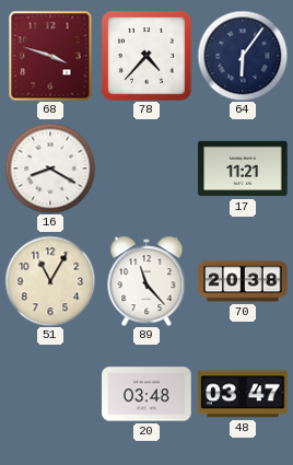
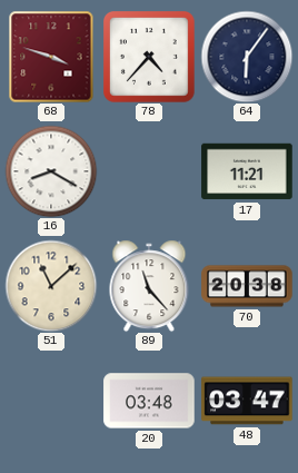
51: 11:05 -> 11:08
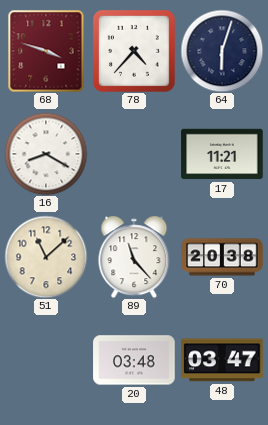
64: 6:06 -> 6:03
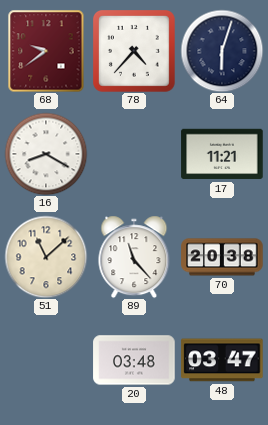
68: 3:48 -> 9:39
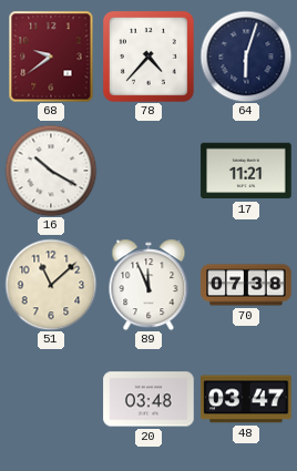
16: 8:20 -> 10:20
89: 11:23 -> 11:56
70: 20:38 -> 07:38
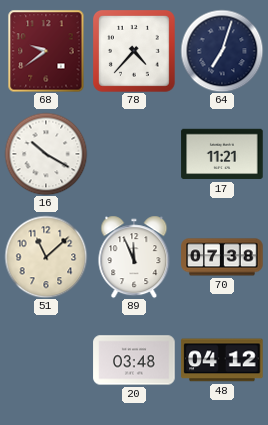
64: 6:03 -> 7:03
48: 03:47 -> 04:12
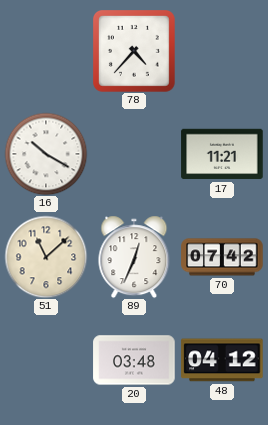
68: 9:39 -> none
64: 7:03 -> none
89: 11:56 -> 12:34
70: 07:38 -> 07:42
